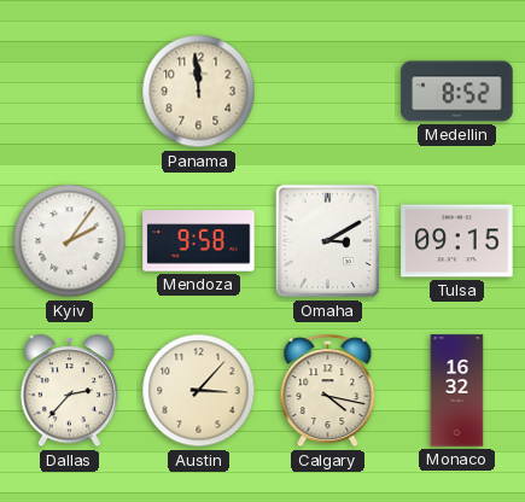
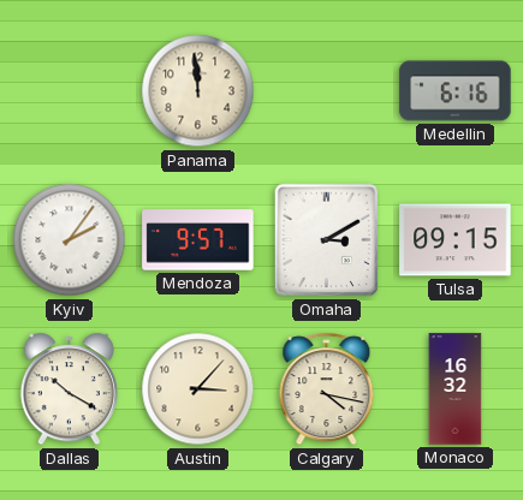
Medellin: 8:52 -> 6:16
Mendoza: 9:58 -> 9:57
Dallas: 2:37 -> 10:20
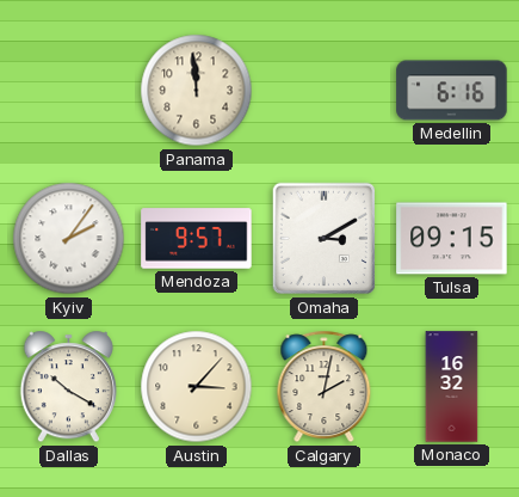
Calgary: 4:17 -> 2:02
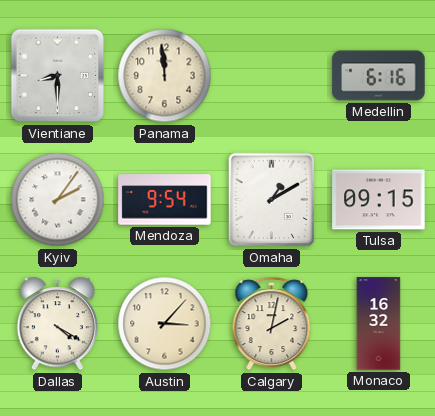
Vientiane: none -> 8:30
Mendoza: 9:57 -> 9:54
Omaha: 3:10 -> 1:10
Dallas: 10:20 -> 4:20
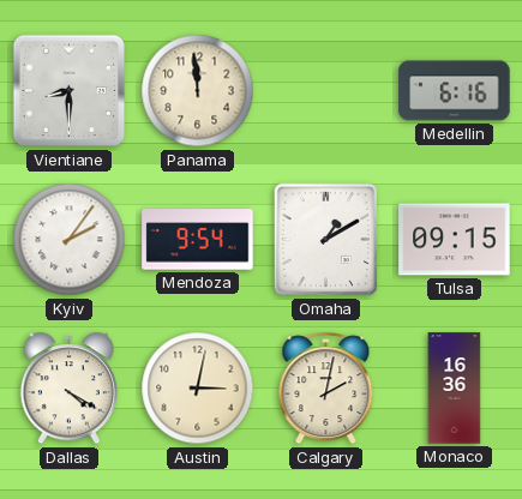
Austin: 3:07 -> 3:02
Monaco: 16:32 -> 16:36
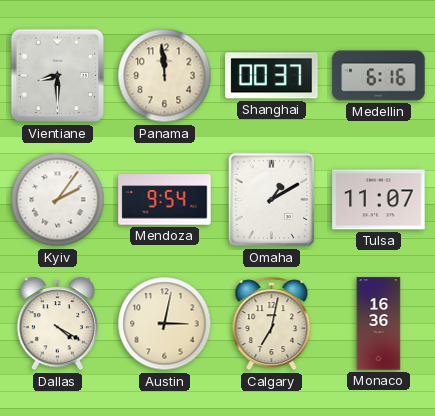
Shanghai: none -> 00:37
Tulsa: 09:15 -> 11:07
Calgary: 2:02 -> 7:02
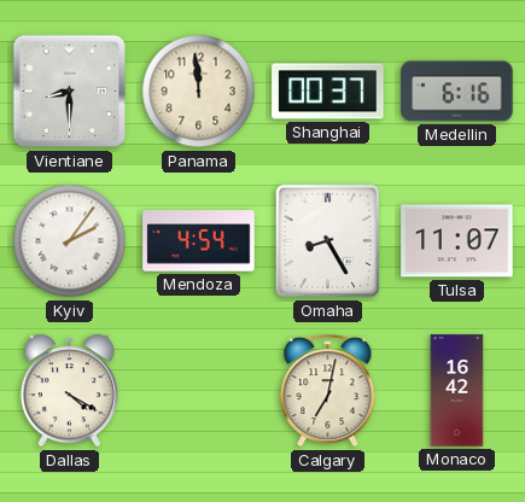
Mendoza: 9:54 -> 4:54
Omaha: 1:10 -> 8:25
Austin: 3:02 -> none
Monaco: 16:36 -> 16:42
